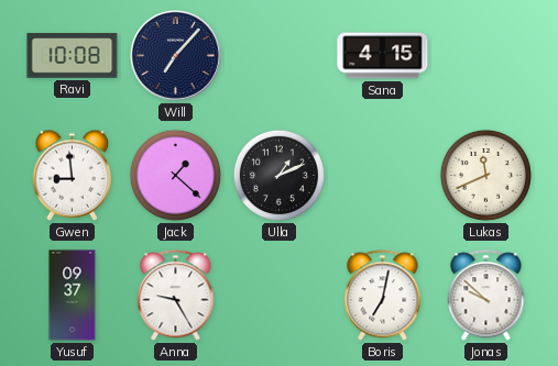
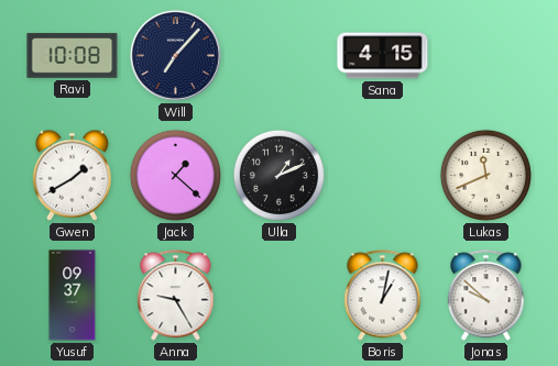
Gwen: 8:59 -> 1:40
Boris: 7:02 -> 1:02
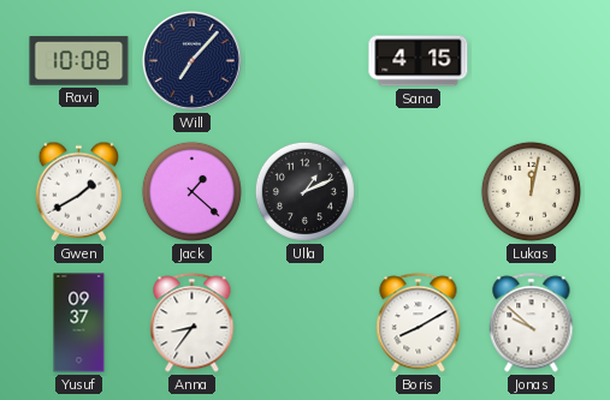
Lukas: 11:41 -> 12:02
Anna: 9:25 -> 8:36
Boris: 1:02 -> 8:10
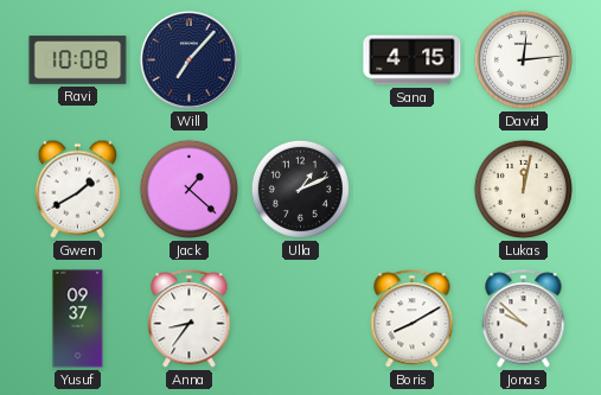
David: none -> 12:14
